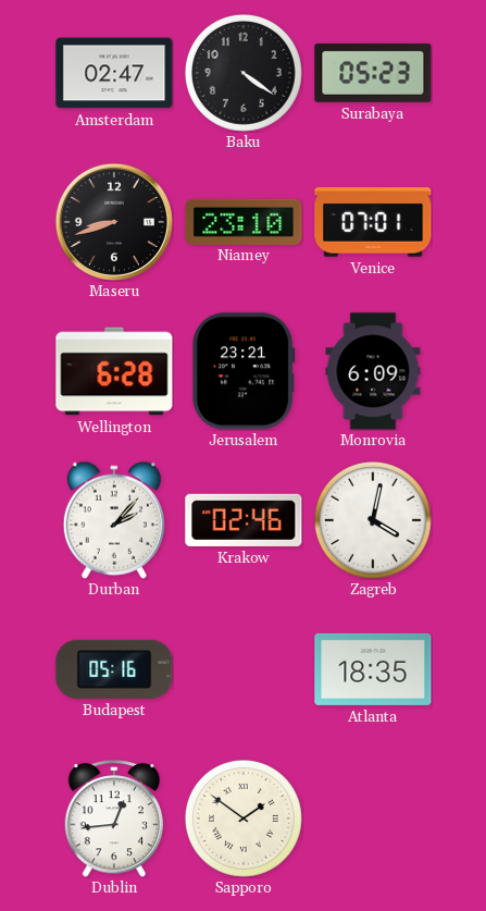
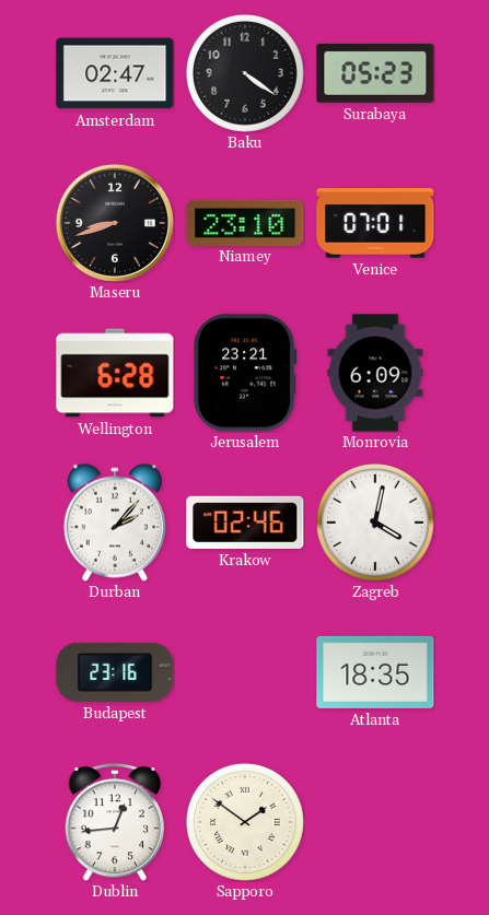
Budapest: 05:16 -> 23:16
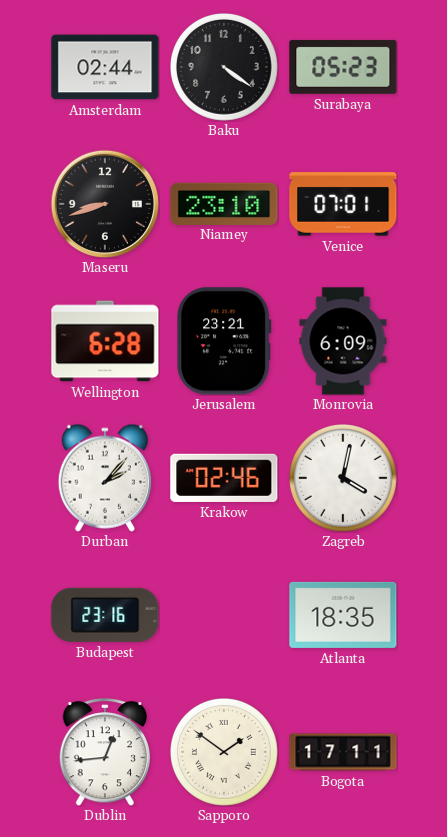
Amsterdam: 02:47 -> 02:44
Bogota: none -> 17:11
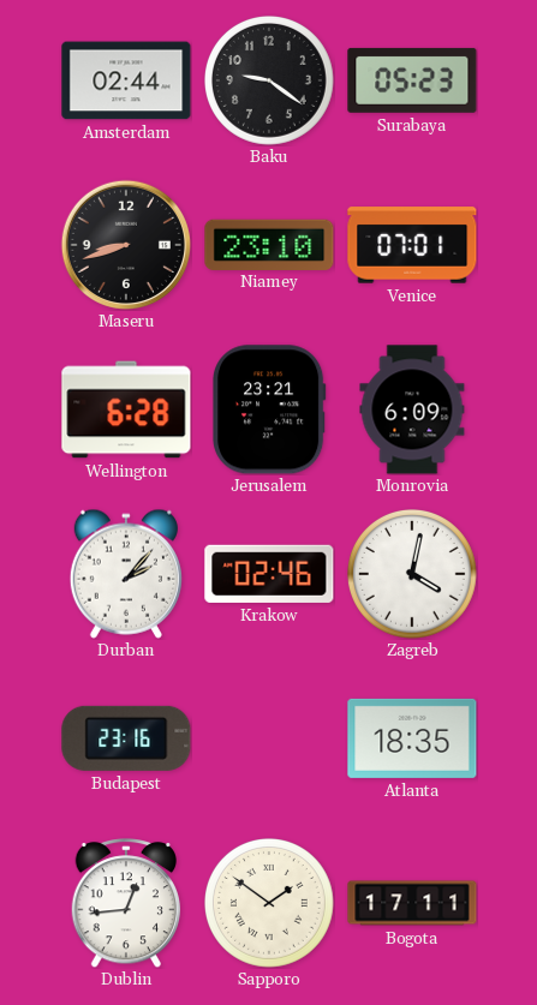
Baku: 4:21 -> 9:21
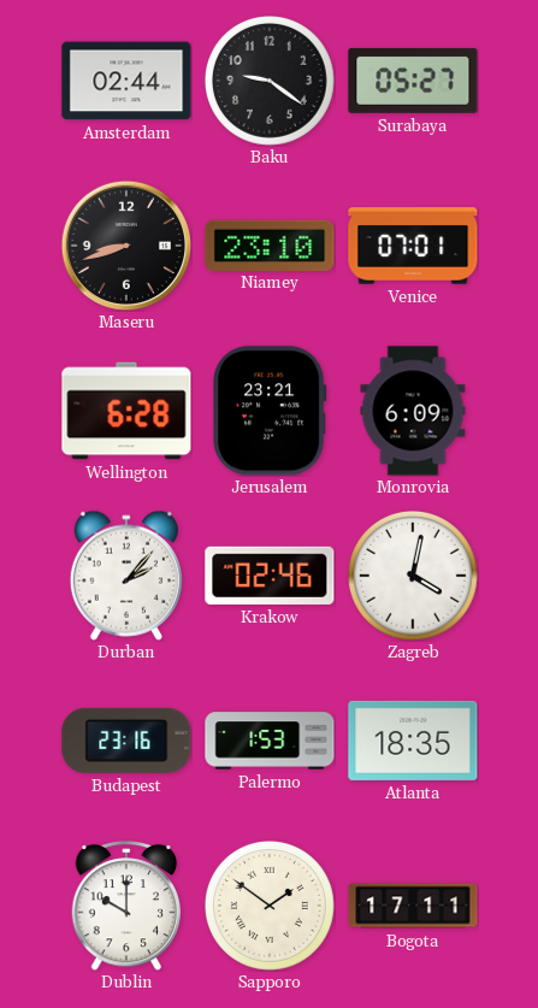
Surabaya: 05:23 -> 05:27
Palermo: none -> 1:53
Dublin: 12:44 -> 10:00
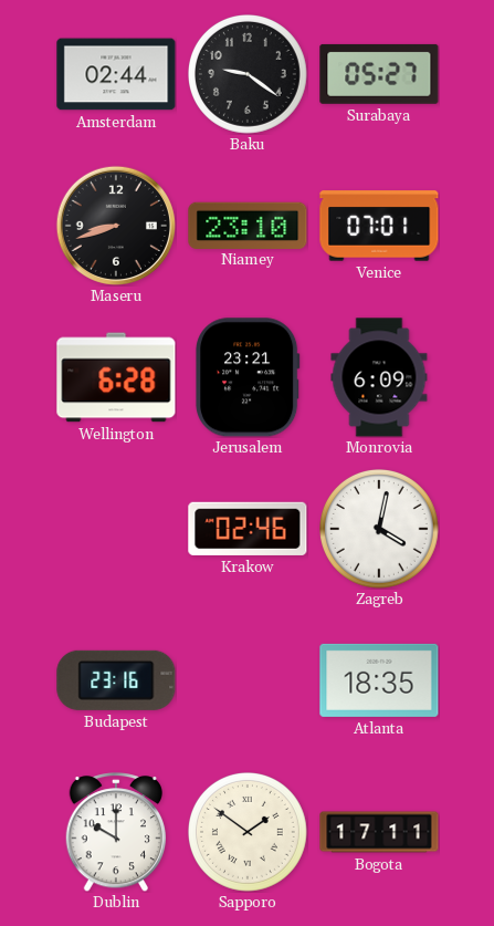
Durban: 2:07 -> none
Palermo: 1:53 -> none
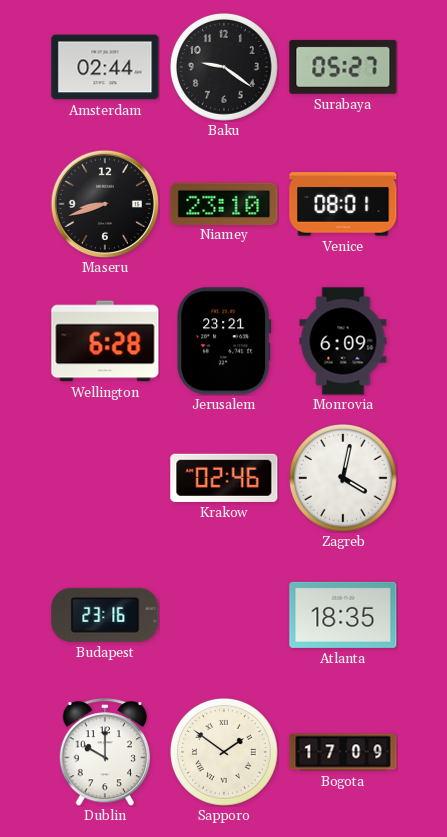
Venice: 07:01 -> 08:01
Bogota: 17:11 -> 17:09
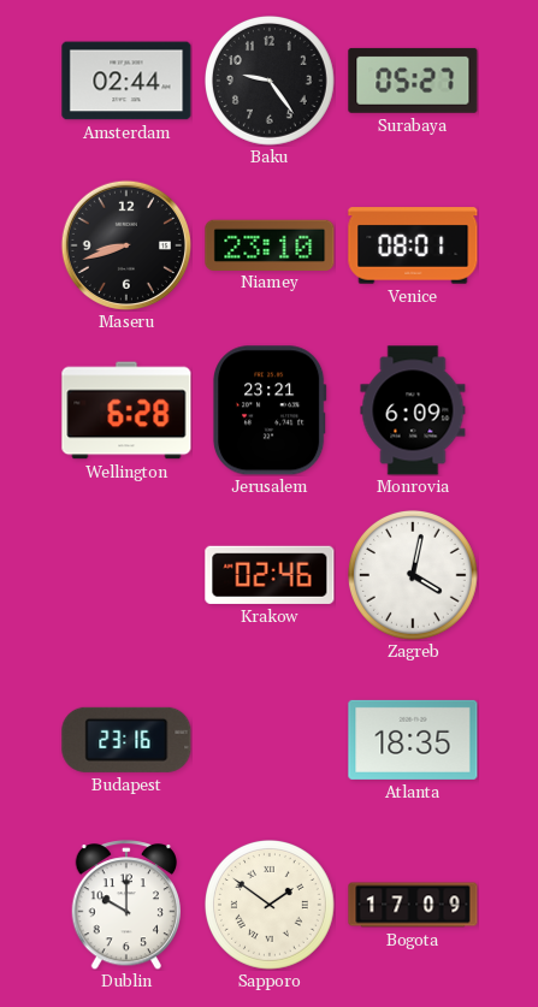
Baku: 9:21 -> 9:24
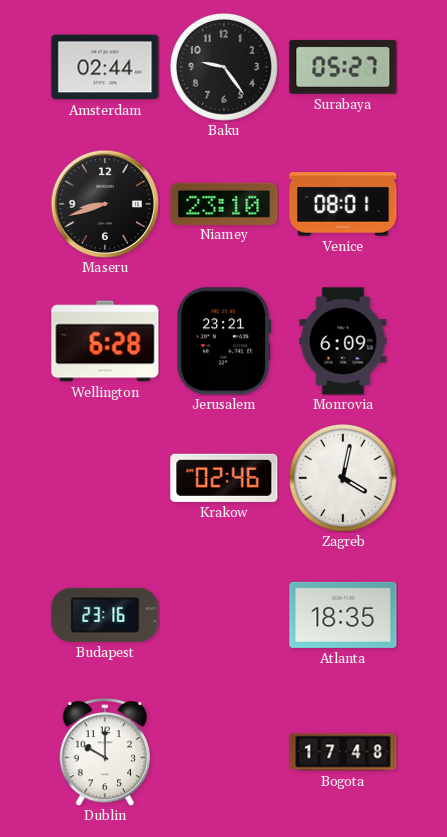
Sapporo: 1:51 -> none
Bogota: 17:09 -> 17:48
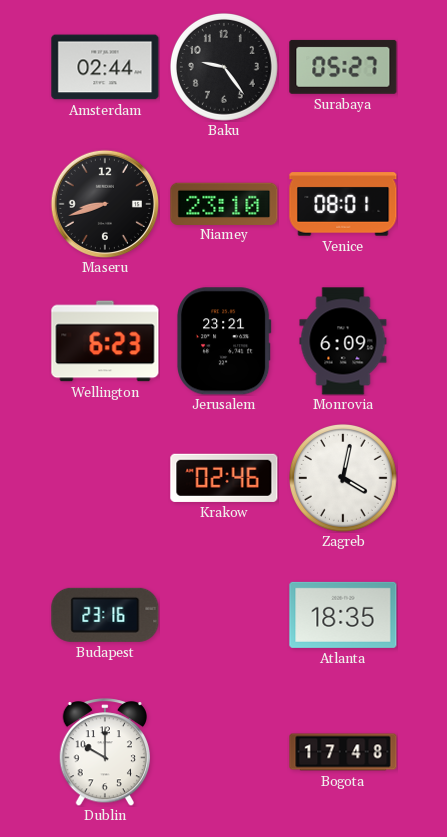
Wellington: 6:28 -> 6:23
